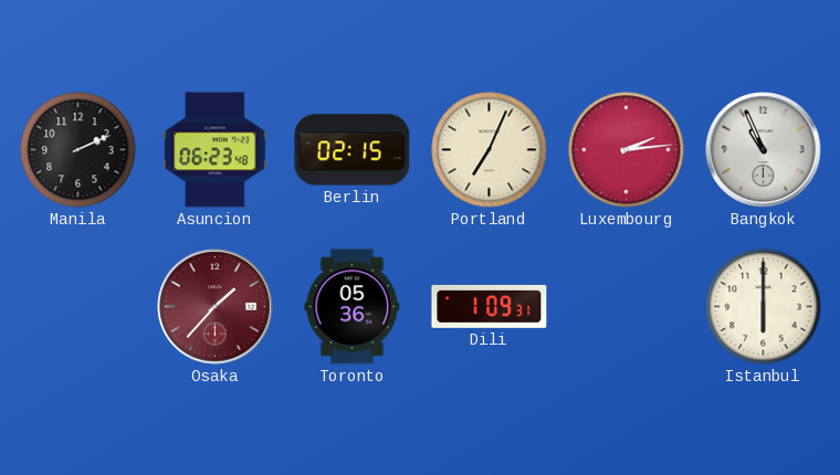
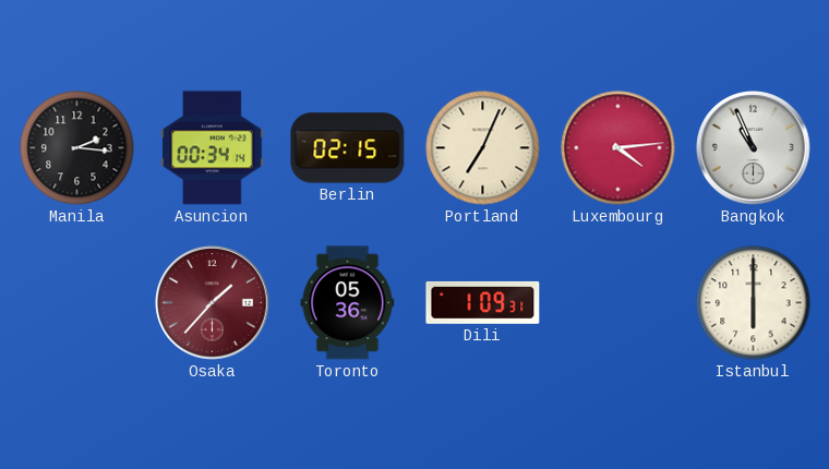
Manila: 2:11 -> 2:16
Asuncion: 06:23 -> 00:34
Luxembourg: 2:14 -> 4:14
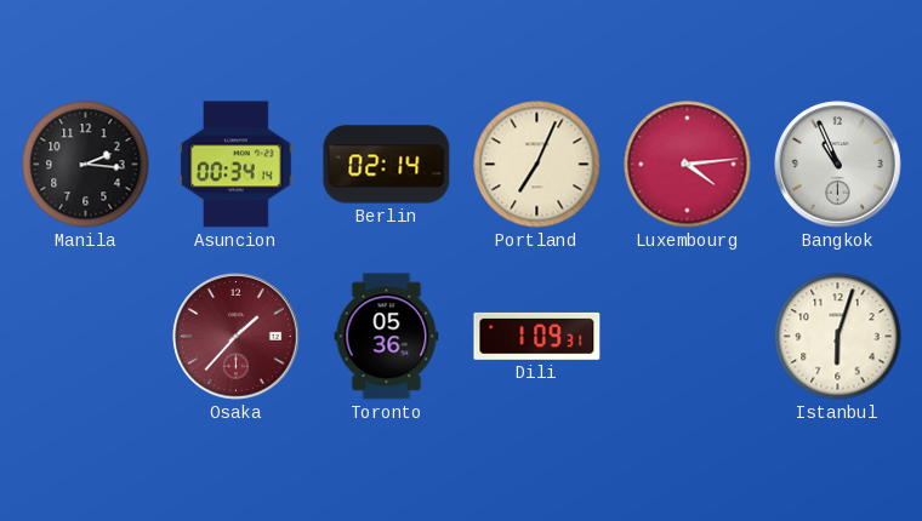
Berlin: 02:15 -> 02:14
Istanbul: 6:00 -> 6:03
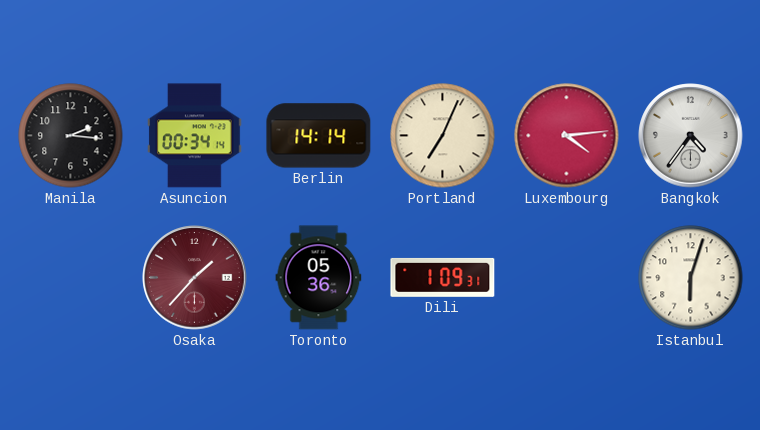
Berlin: 02:14 -> 14:14
Bangkok: 10:56 -> 4:36
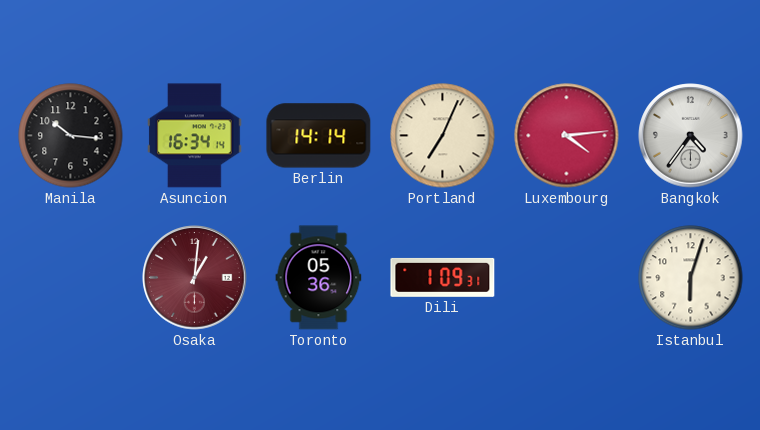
Manila: 2:16 -> 10:16
Asuncion: 00:34 -> 16:34
Osaka: 1:37 -> 1:01
